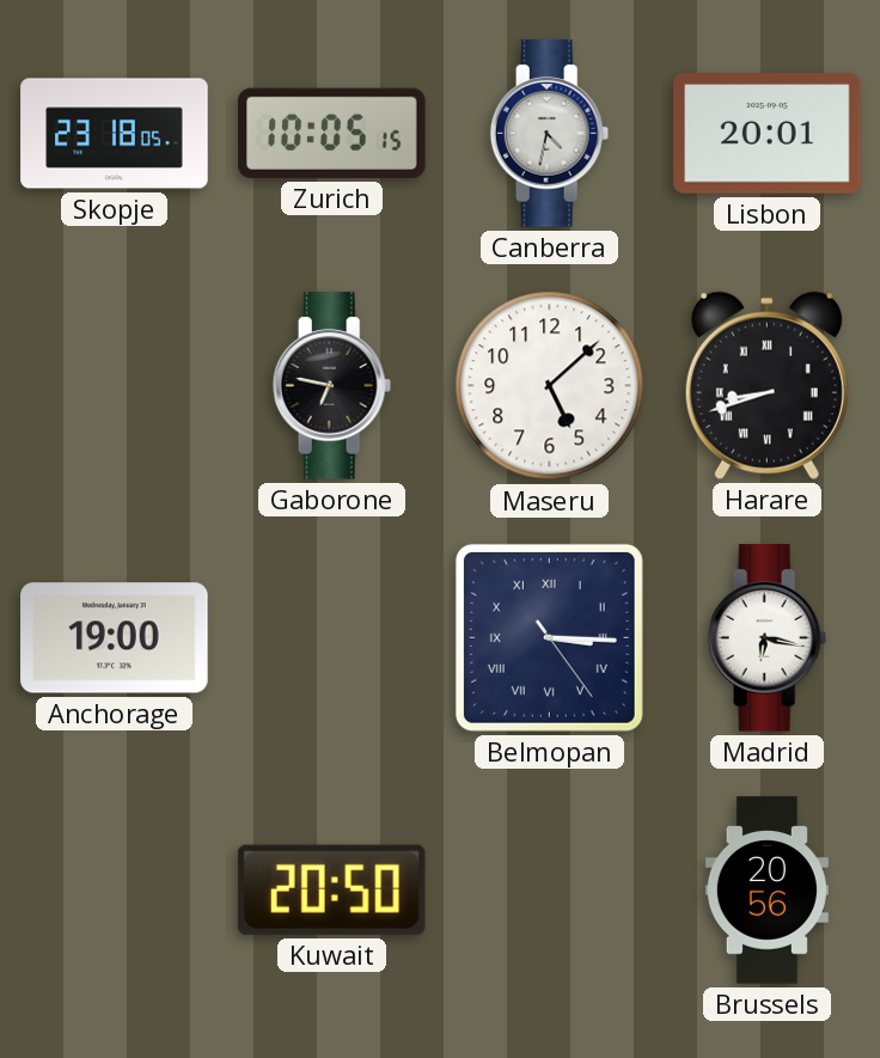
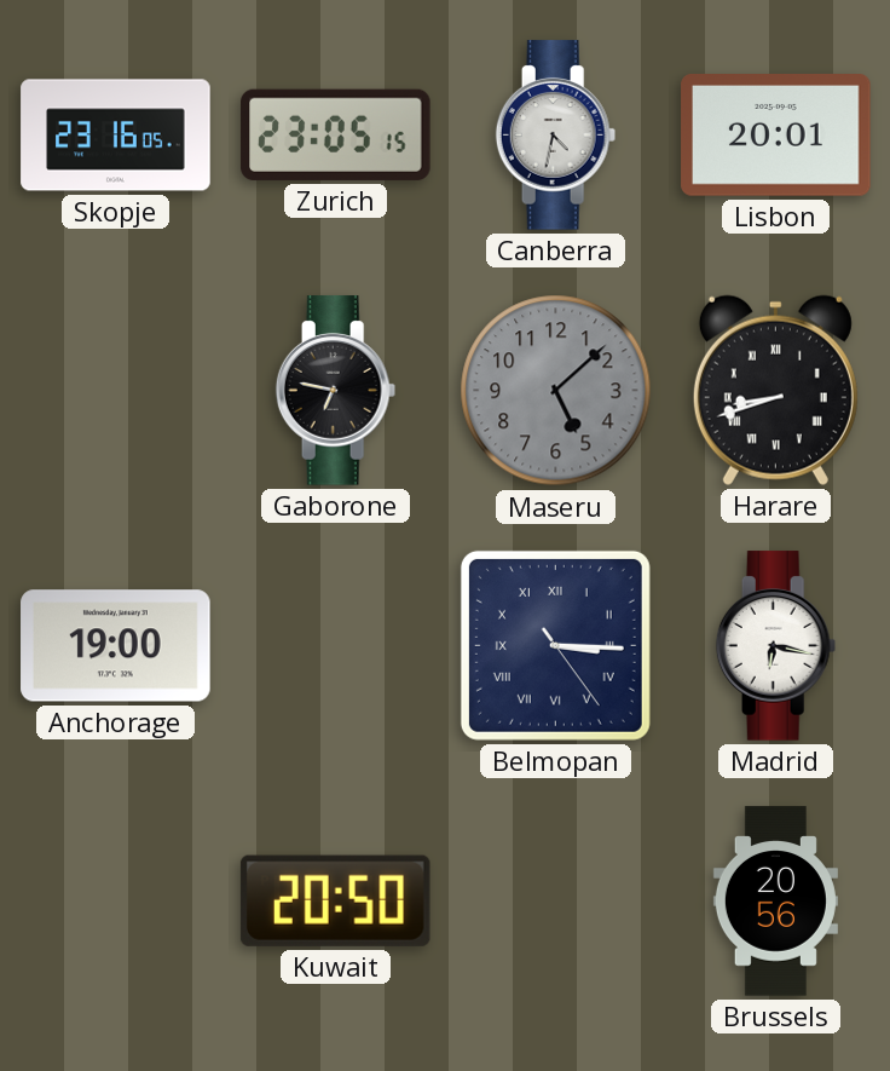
Skopje: 23:18 -> 23:16
Zurich: 10:05 -> 23:05
Maseru dial: white -> grey
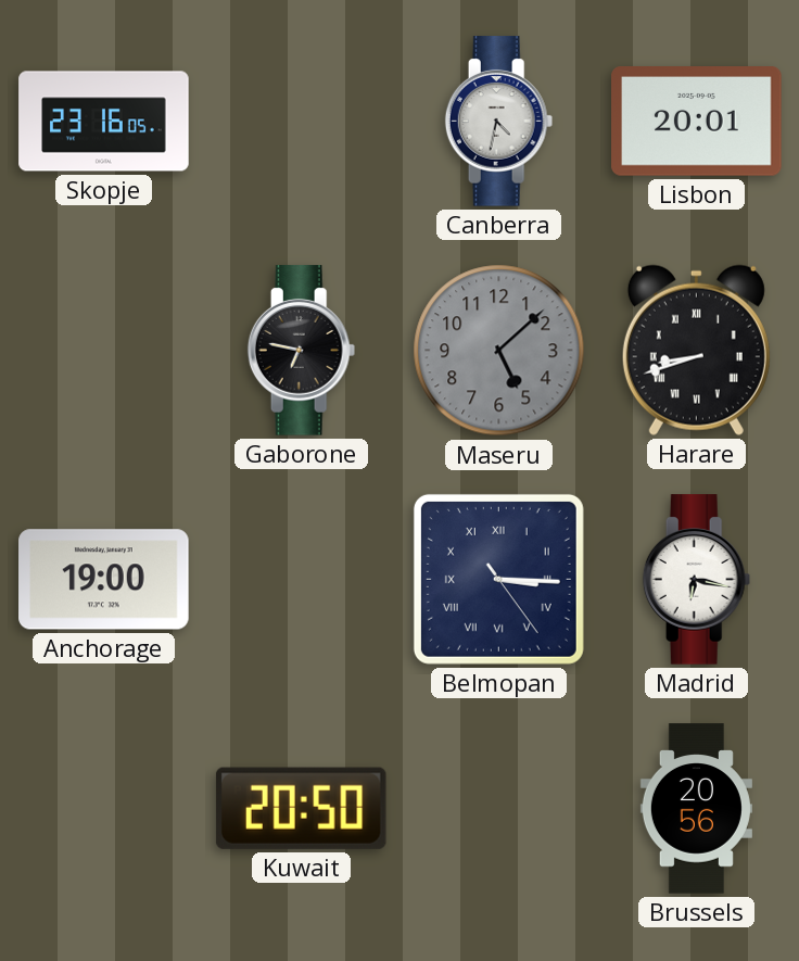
Zurich: 23:05 -> none
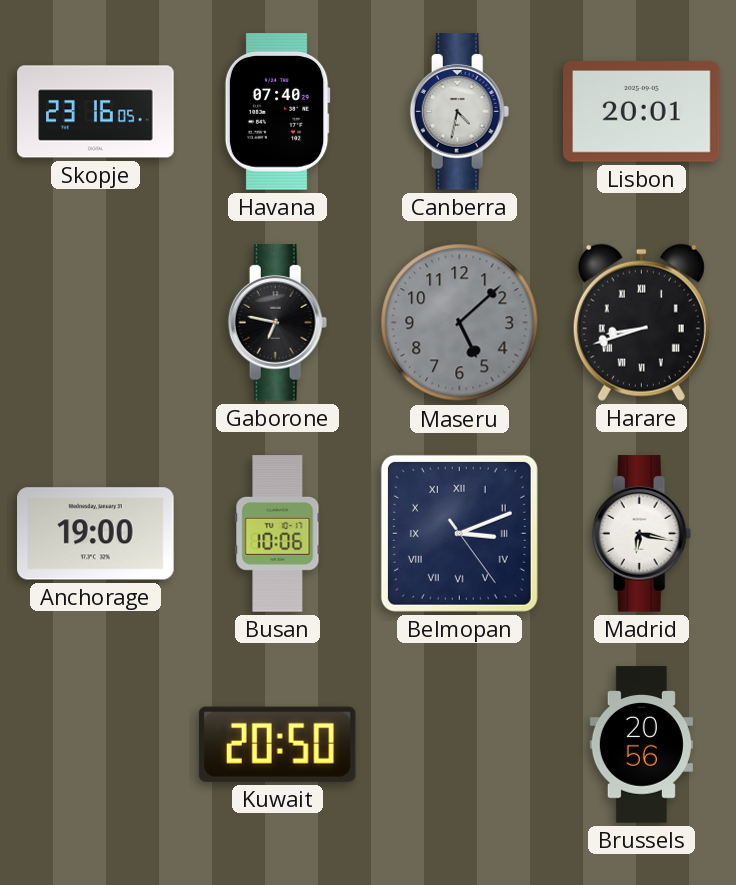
Havana: none -> 07:40
Busan: none -> 10:06
Belmopan: 3:15 -> 3:11
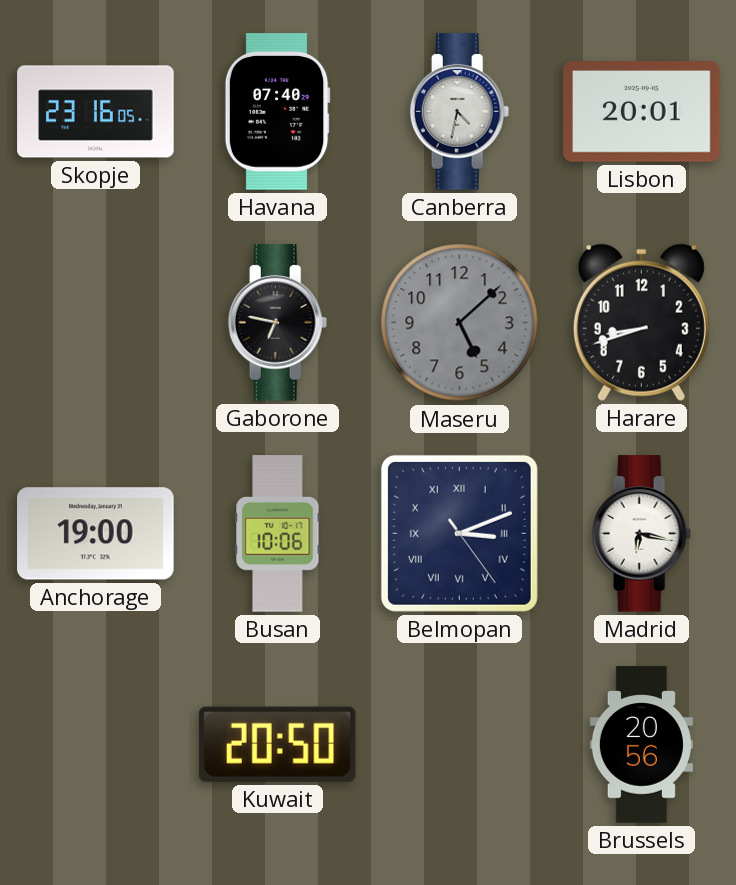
Harare numerals: Roman -> Arabic
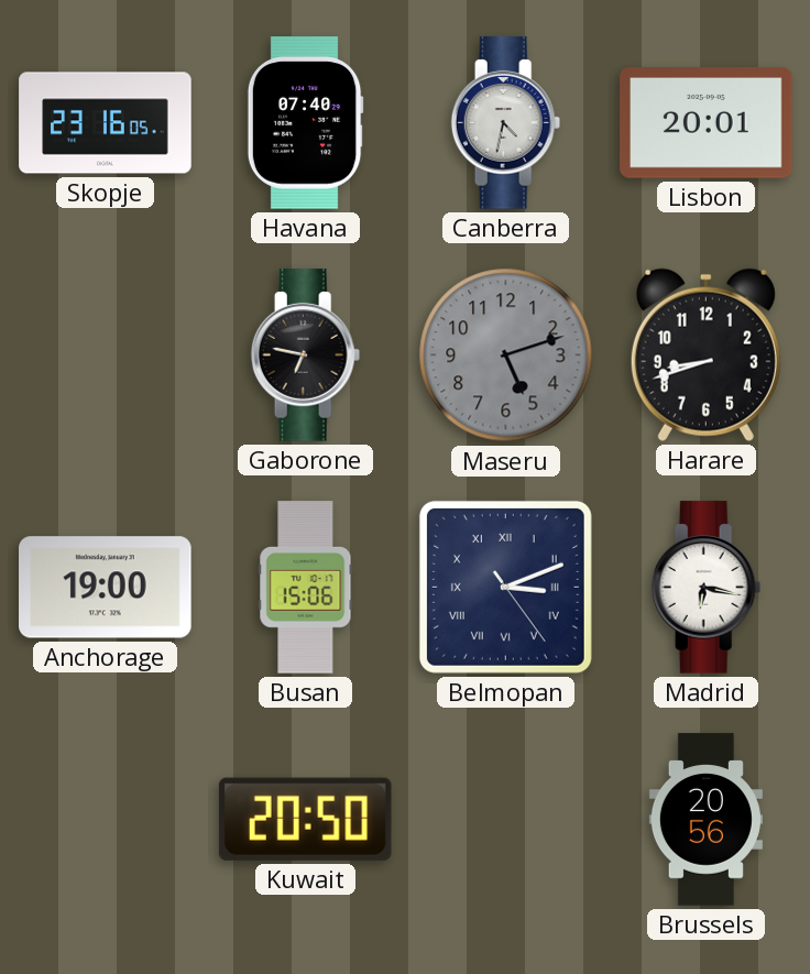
Maseru: 5:08 -> 5:12
Busan: 10:06 -> 15:06
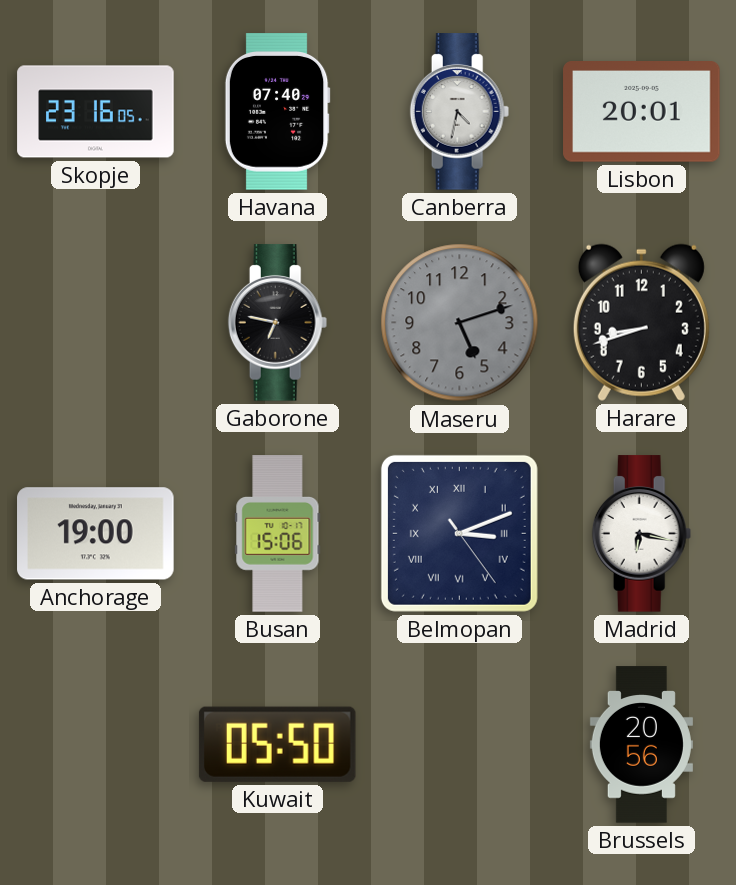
Kuwait: 20:50 -> 05:50
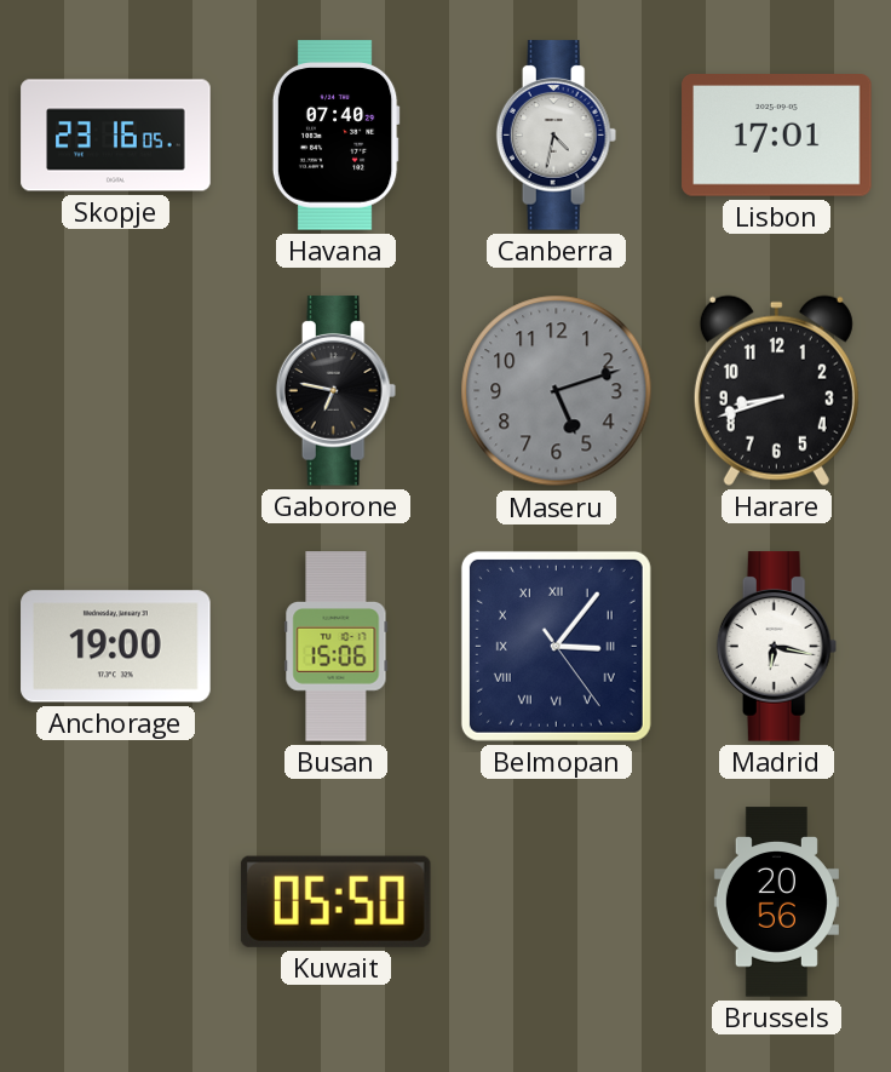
Lisbon: 20:01 -> 17:01
Belmopan: 3:11 -> 3:06
